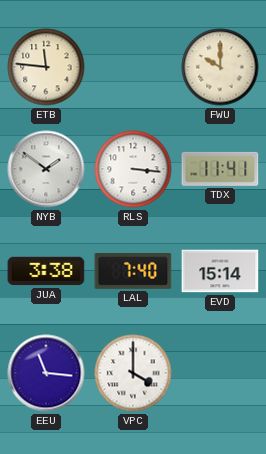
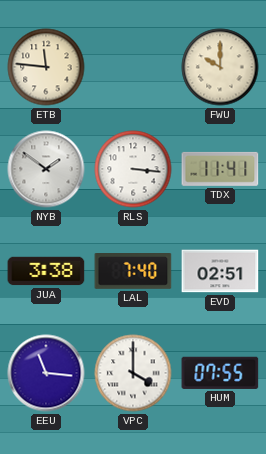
EVD: 15:14 -> 02:51
HUM: none -> 07:55
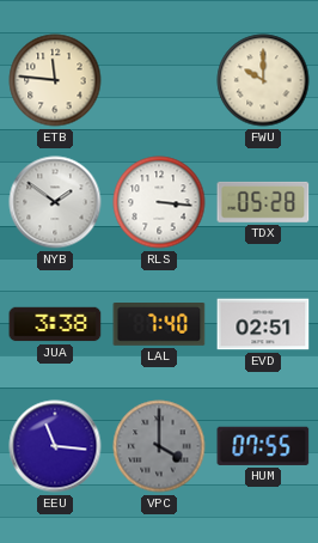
TDX: 11:41 -> 05:28
VPC dial: white -> grey
